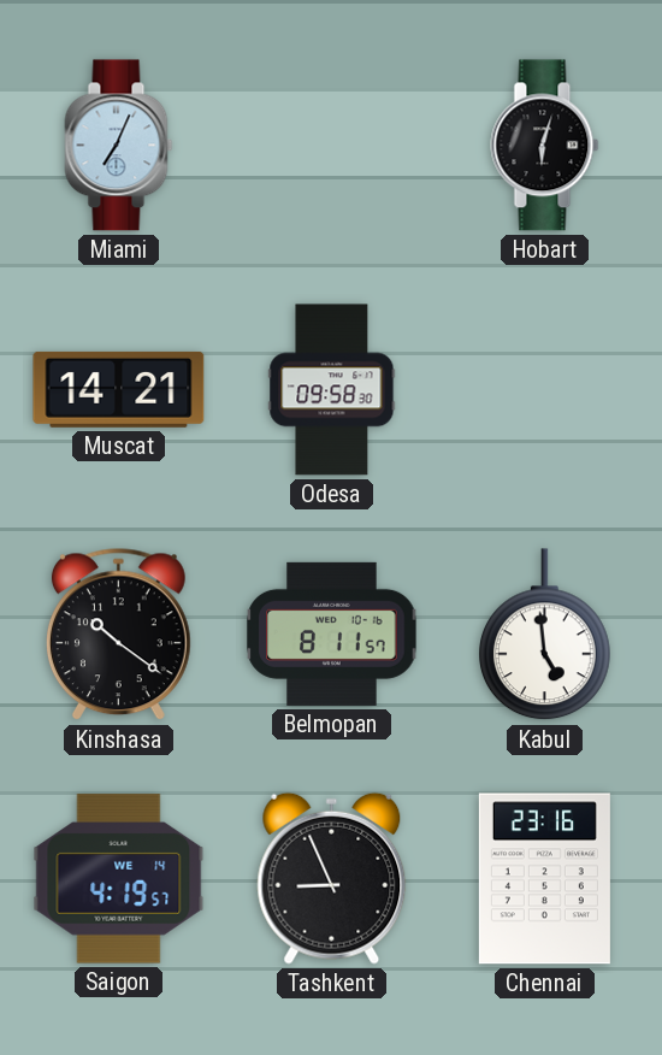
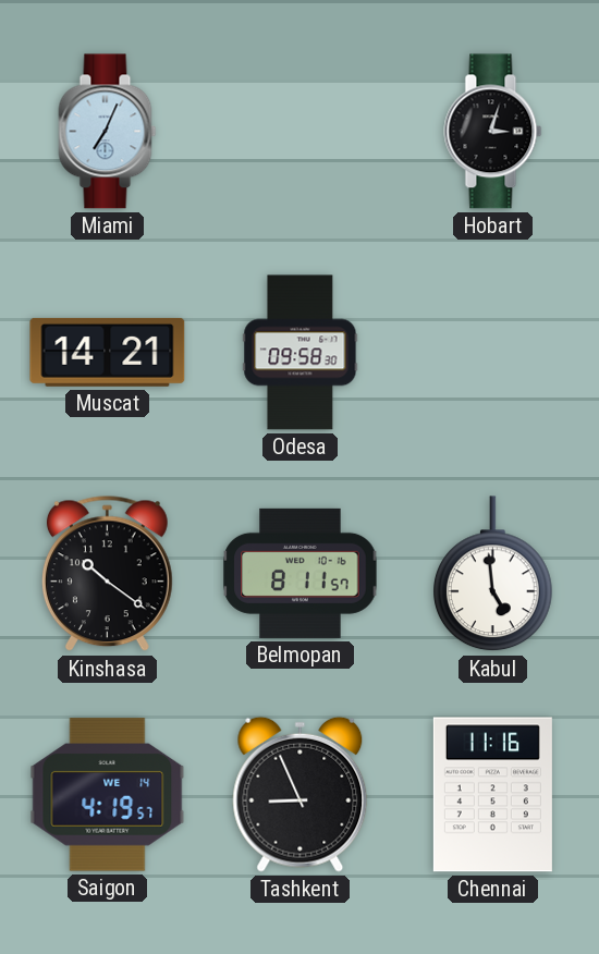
Hobart: 6:03 -> 3:03
Chennai: 23:16 -> 11:16
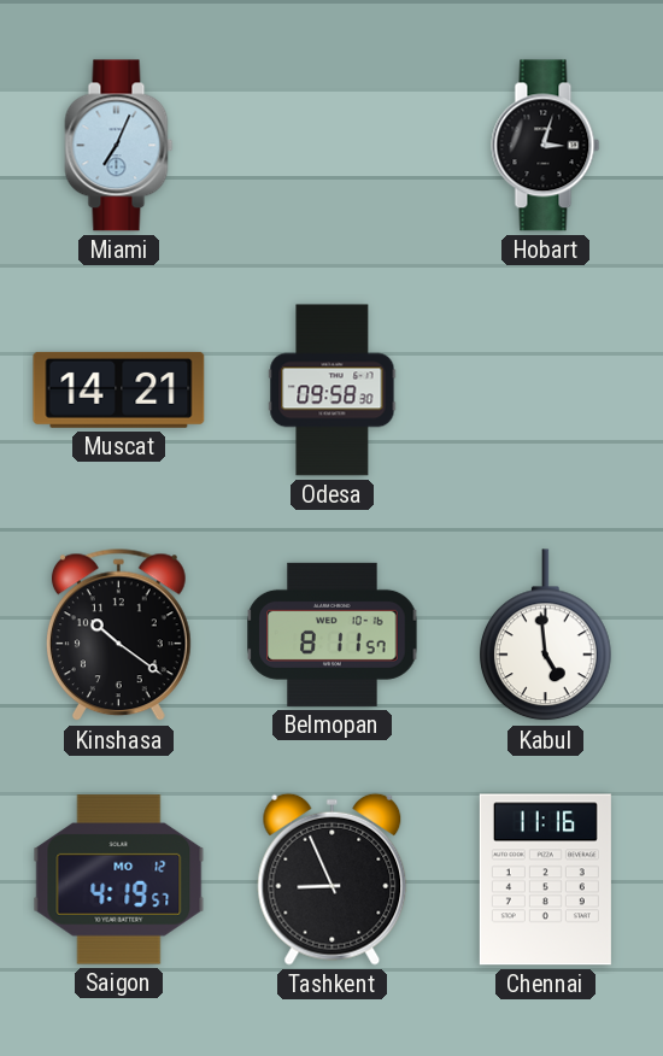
Saigon date: WE 14 -> MO 12
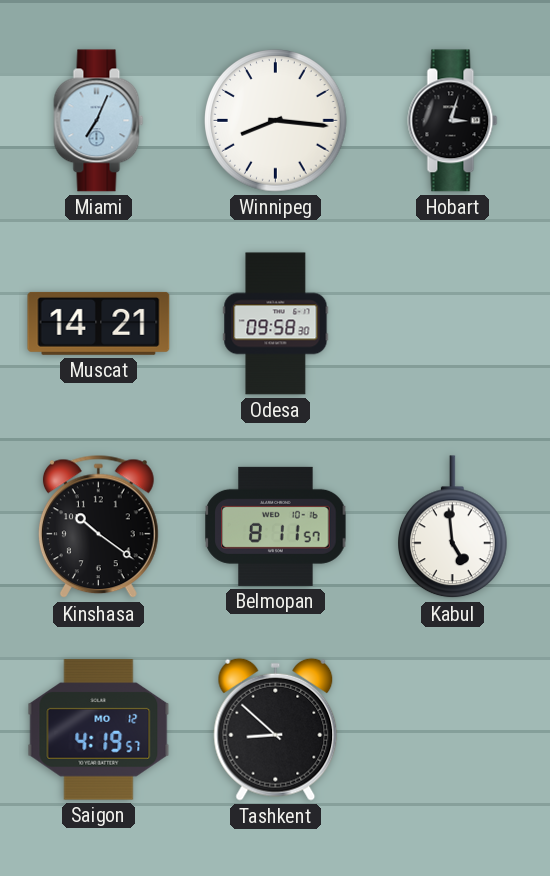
Winnipeg: none -> 8:16
Tashkent: 8:56 -> 8:52
Chennai: 11:16 -> none
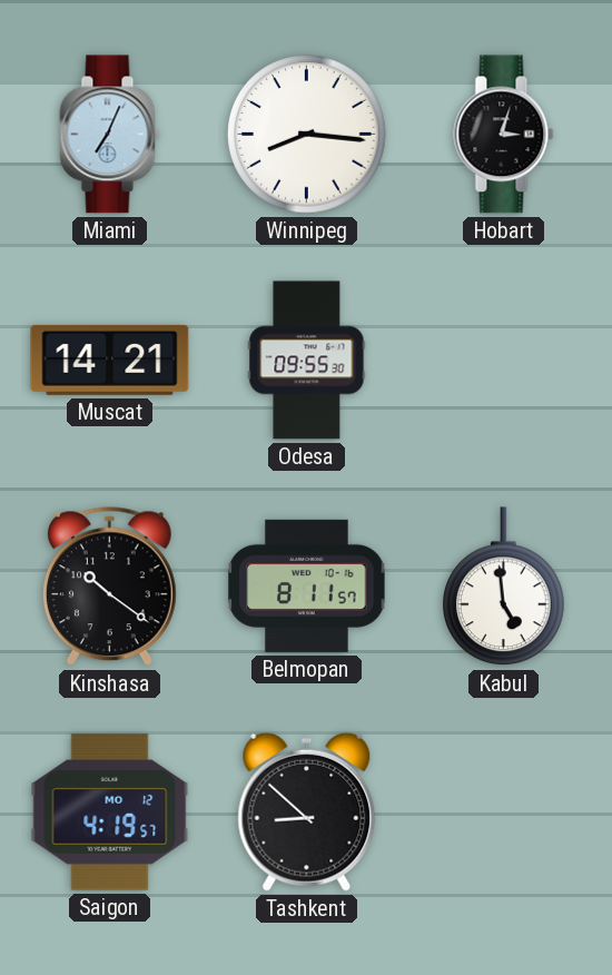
Odesa: 09:58 -> 09:55
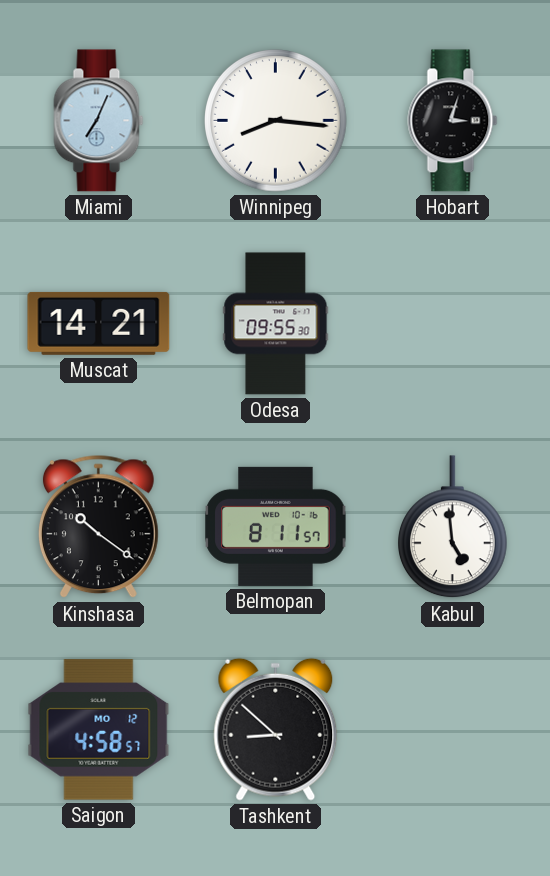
Saigon: 4:19 -> 4:58
